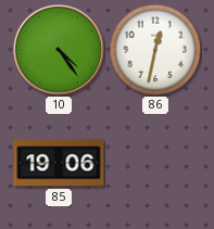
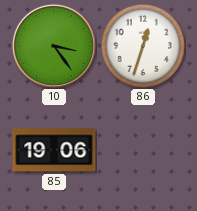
10: 4:24 -> 3:24
86: 12:32 -> 12:33
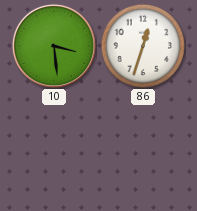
10: 3:24 -> 3:29
85: 19:06 -> none
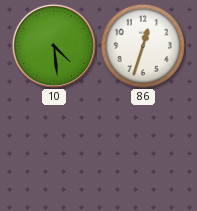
10: 3:29 -> 4:29
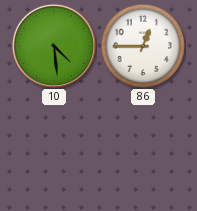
86: 12:33 -> 12:45
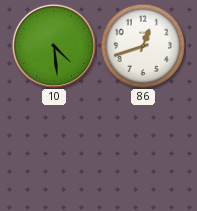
86: 12:45 -> 12:42
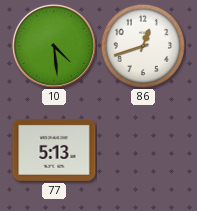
77: none -> 5:13
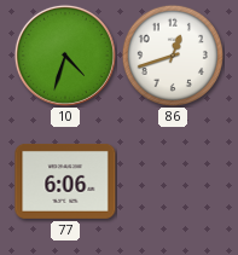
10: 4:29 -> 4:33
77: 5:13 -> 6:06
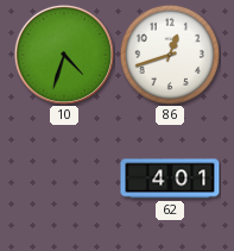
77: 6:06 -> none
62: none -> 4:01
